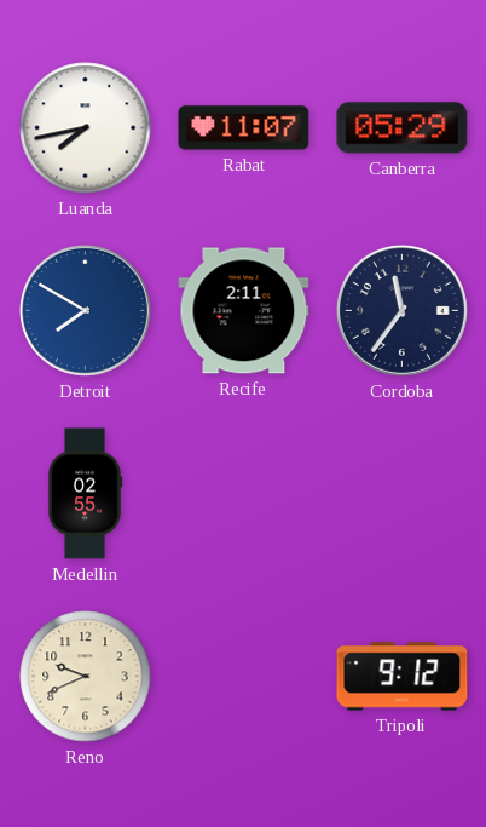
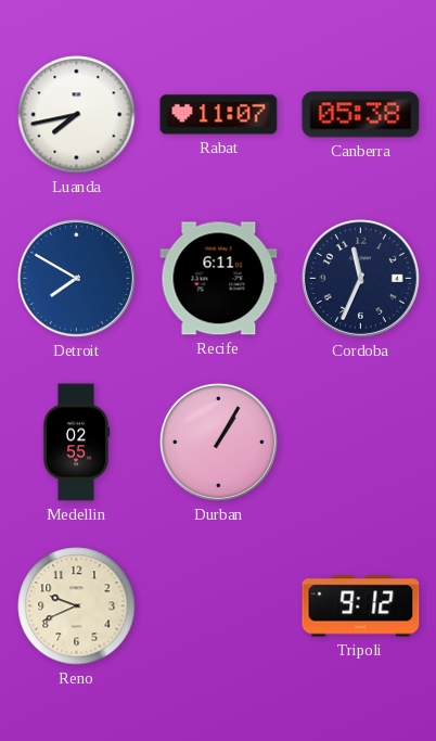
Canberra: 05:29 -> 05:38
Recife: 2:11 -> 6:11
Cordoba: 11:36 -> 11:34
Durban: none -> 1:05
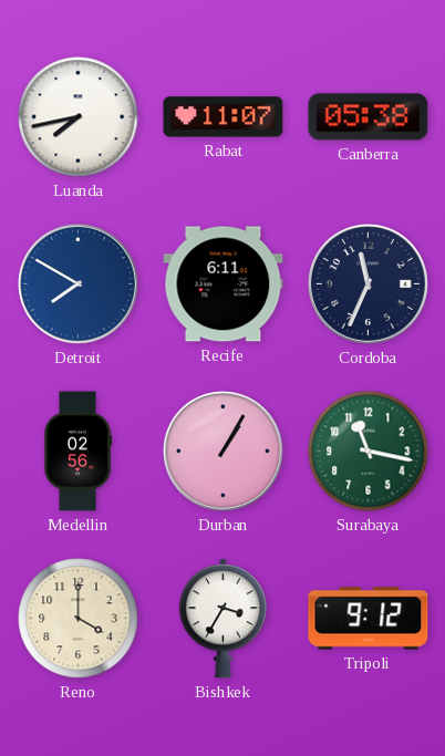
Medellin: 02:55 -> 02:56
Surabaya: none -> 11:17
Reno: 9:41 -> 4:00
Bishkek: none -> 3:35
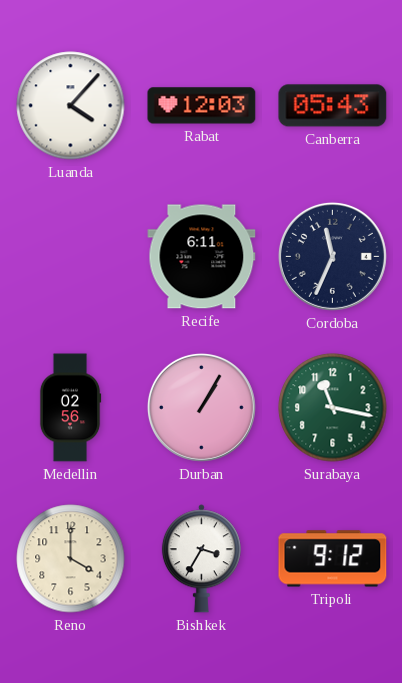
Luanda: 7:43 -> 4:07
Rabat: 11:07 -> 12:03
Canberra: 05:38 -> 05:43
Detroit: 7:50 -> none
